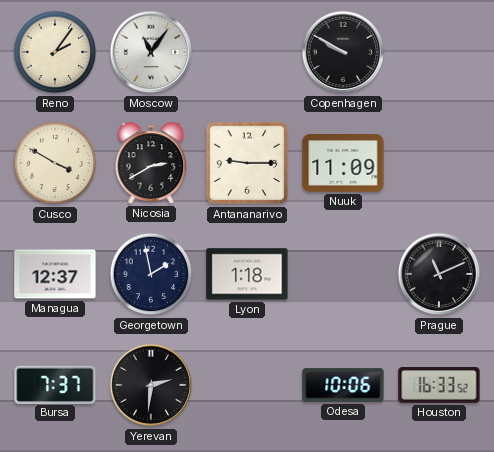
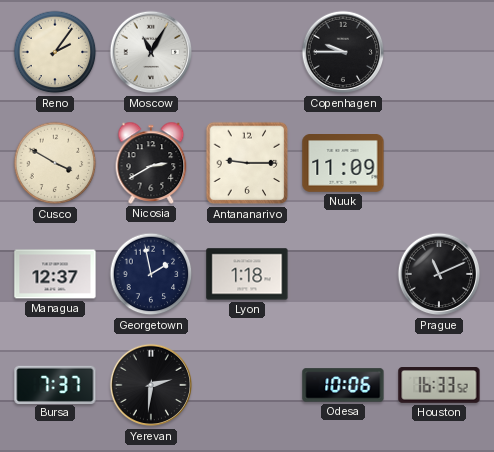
Moscow: 11:06 -> 11:05
Copenhagen: 9:50 -> 9:45
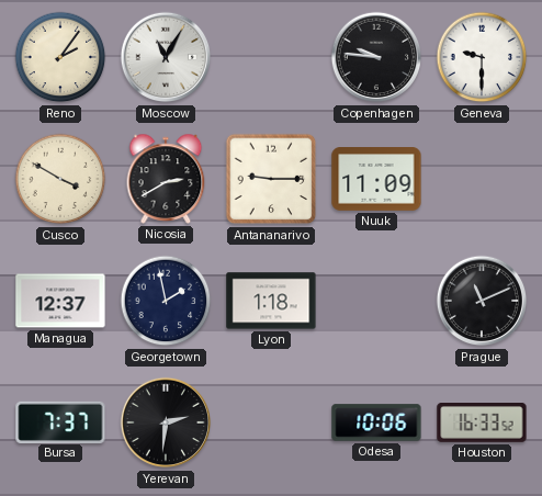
Copenhagen: 9:45 -> 9:46
Geneva: none -> 9:30
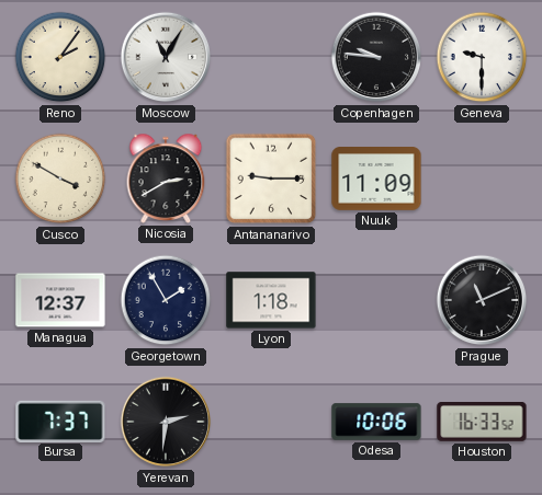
Georgetown: 1:58 -> 1:55
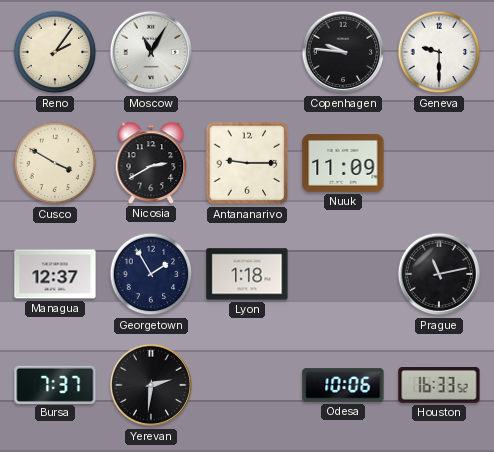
Prague: 11:11 -> 11:13
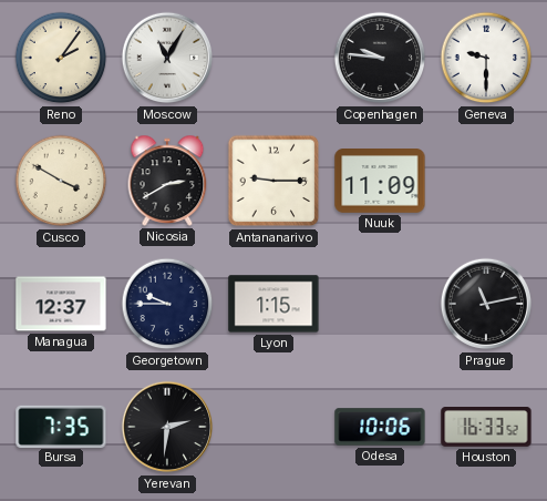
Georgetown: 1:55 -> 9:45
Lyon: 1:18 -> 1:15
Bursa: 7:37 -> 7:35
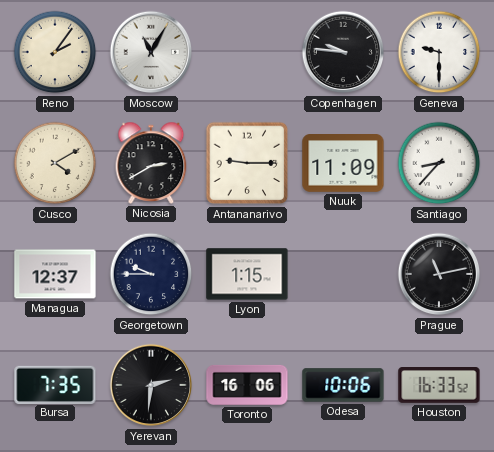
Cusco: 3:50 -> 4:10
Santiago: none -> 8:37
Toronto: none -> 16:06
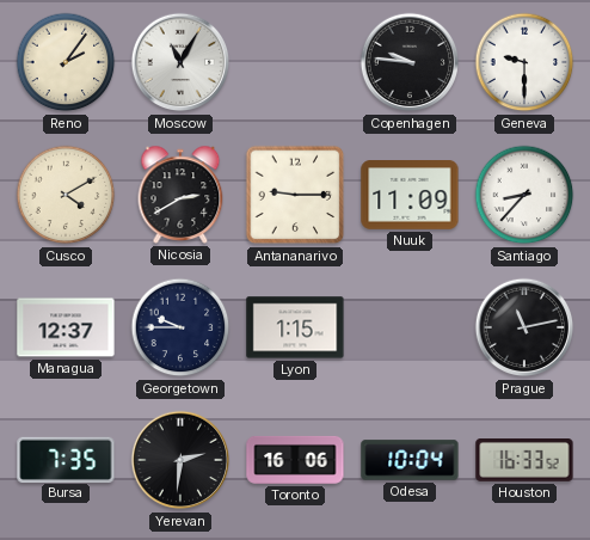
Odesa: 10:06 -> 10:04
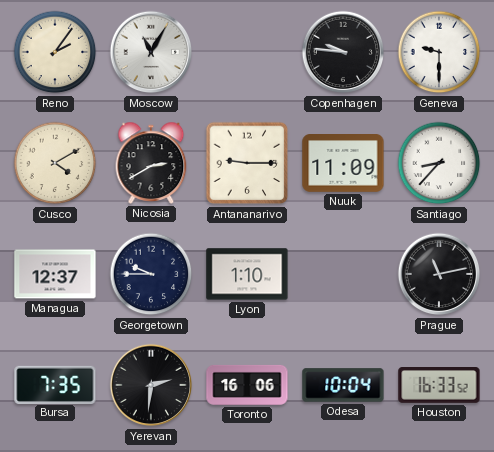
Lyon: 1:15 -> 1:10
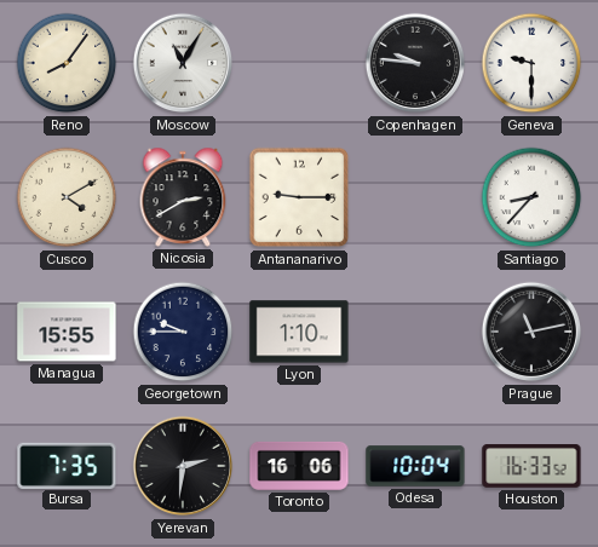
Reno: 2:06 -> 8:06
Nuuk: 11:09 -> none
Managua: 12:37 -> 15:55
